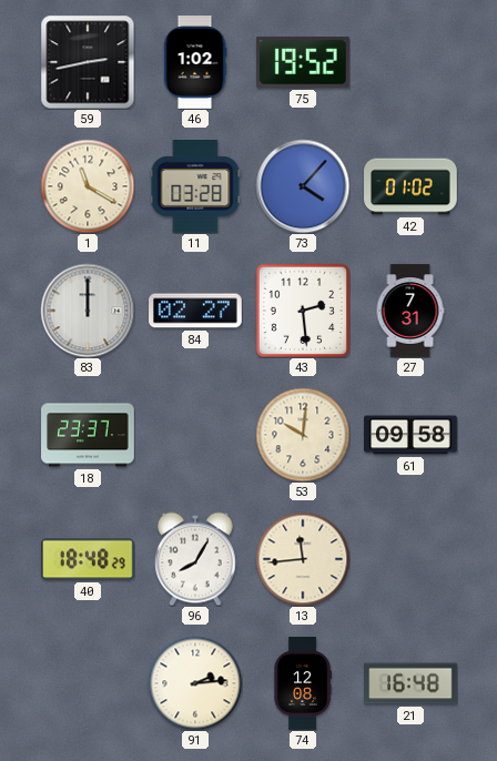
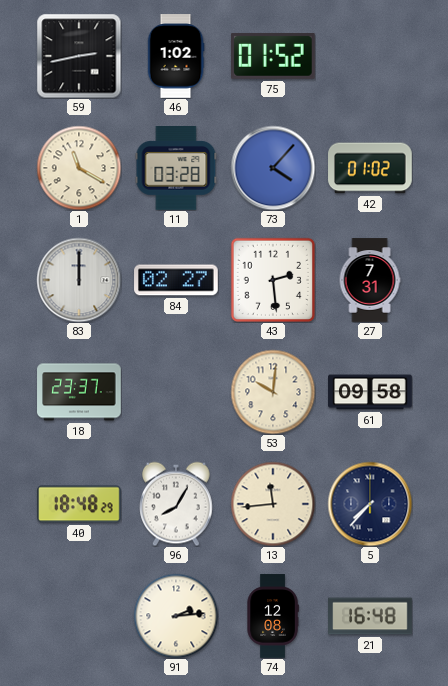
75: 19:52 -> 01:52
5: none -> 7:37
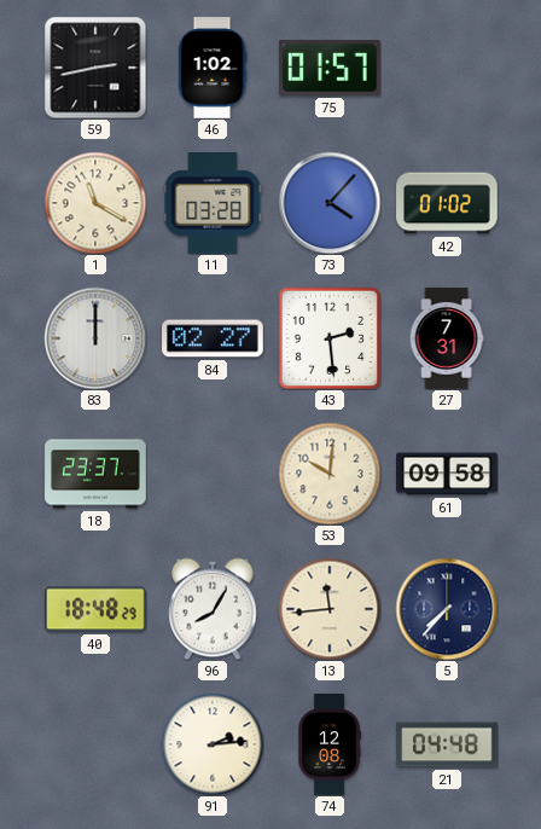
75: 01:52 -> 01:57
21: 16:48 -> 04:48
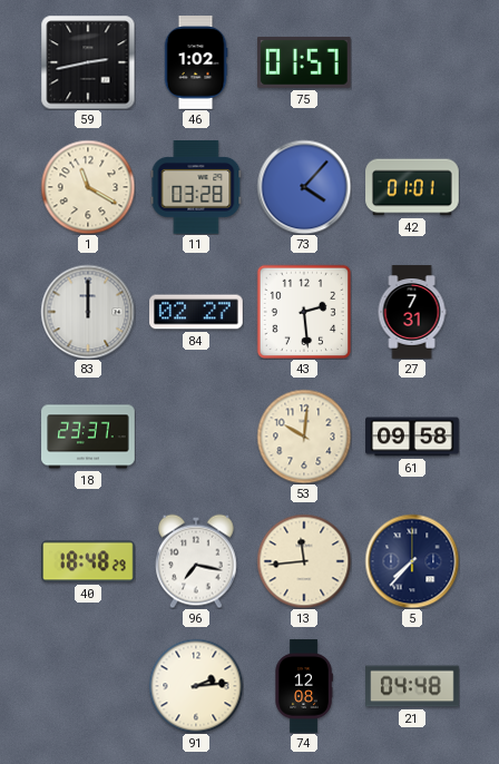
42: 01:02 -> 01:01
96: 8:05 -> 7:17
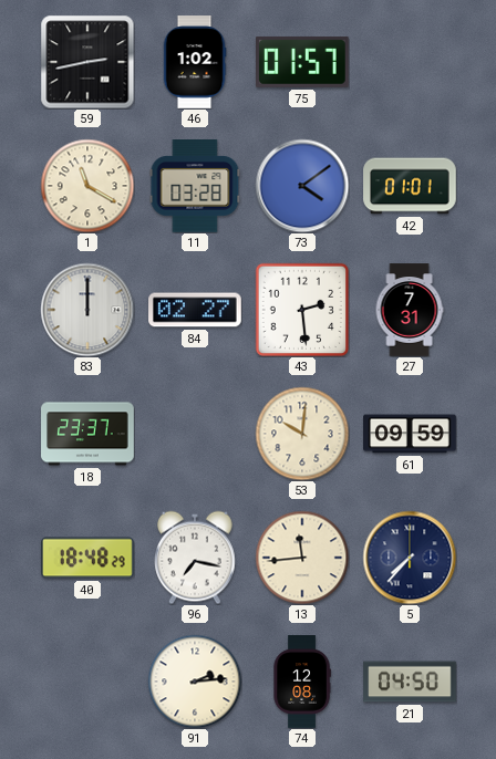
73: 4:07 -> 4:09
61: 09:58 -> 09:59
21: 04:48 -> 04:50
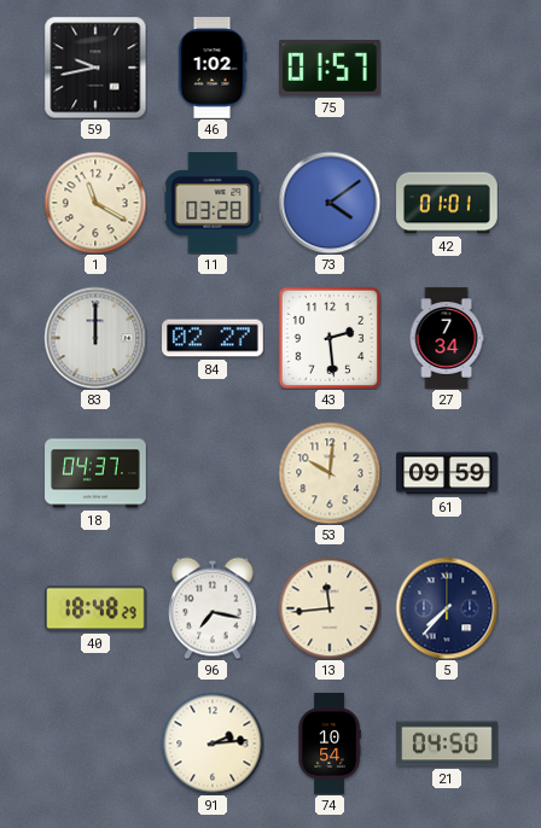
59: 2:43 -> 9:43
27: 7:31 -> 7:34
18: 23:37 -> 04:37
74: 12:08 -> 10:54
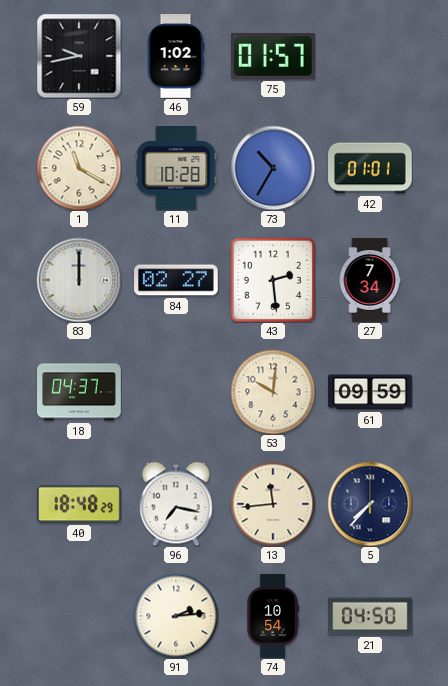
11: 03:28 -> 10:28
73: 4:09 -> 10:35
